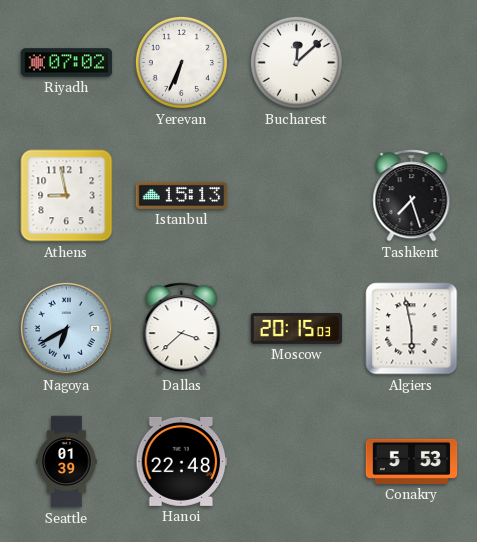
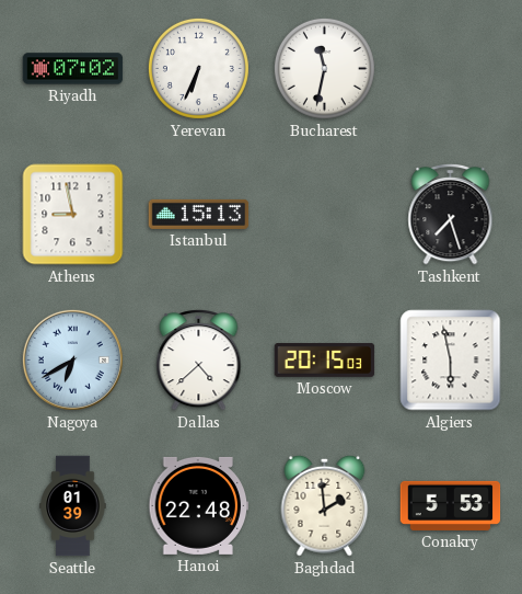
Bucharest: 12:08 -> 11:32
Dallas: 3:38 -> 4:38
Baghdad: none -> 1:59
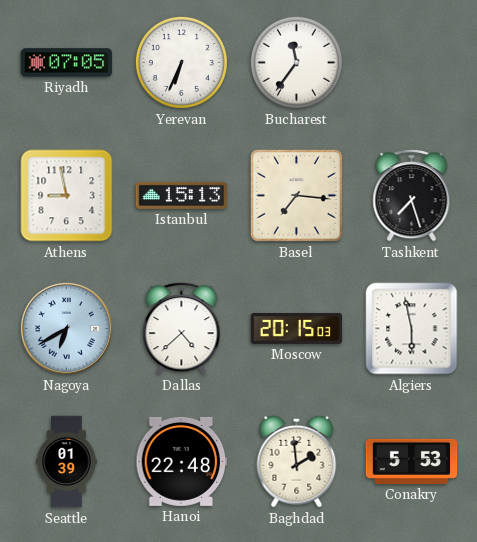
Riyadh: 07:02 -> 07:05
Bucharest: 11:32 -> 11:36
Basel: none -> 7:16
